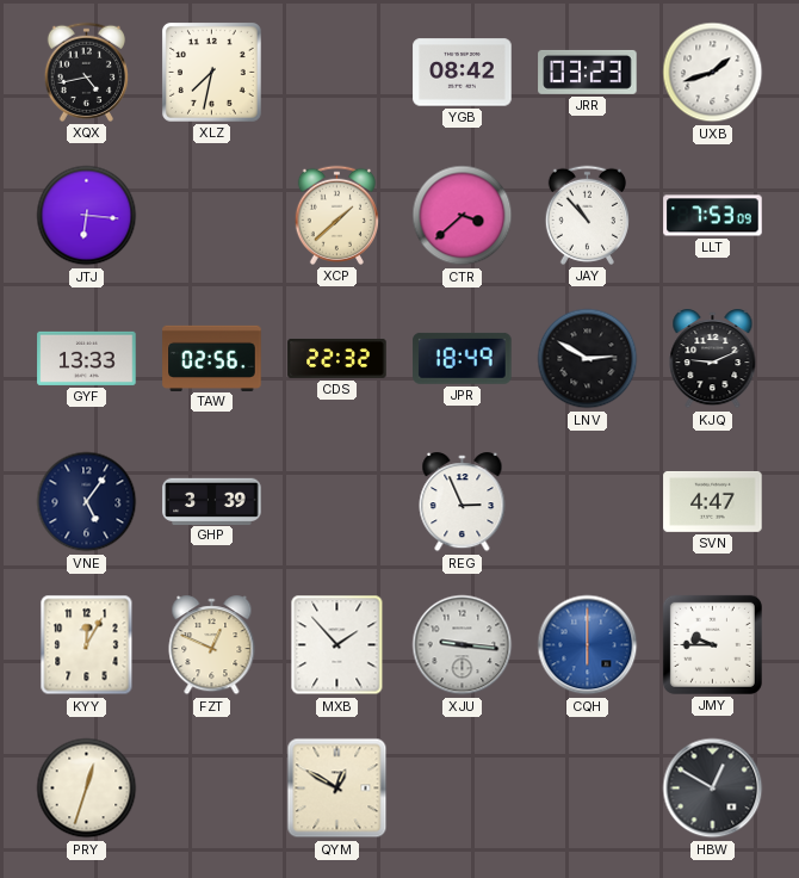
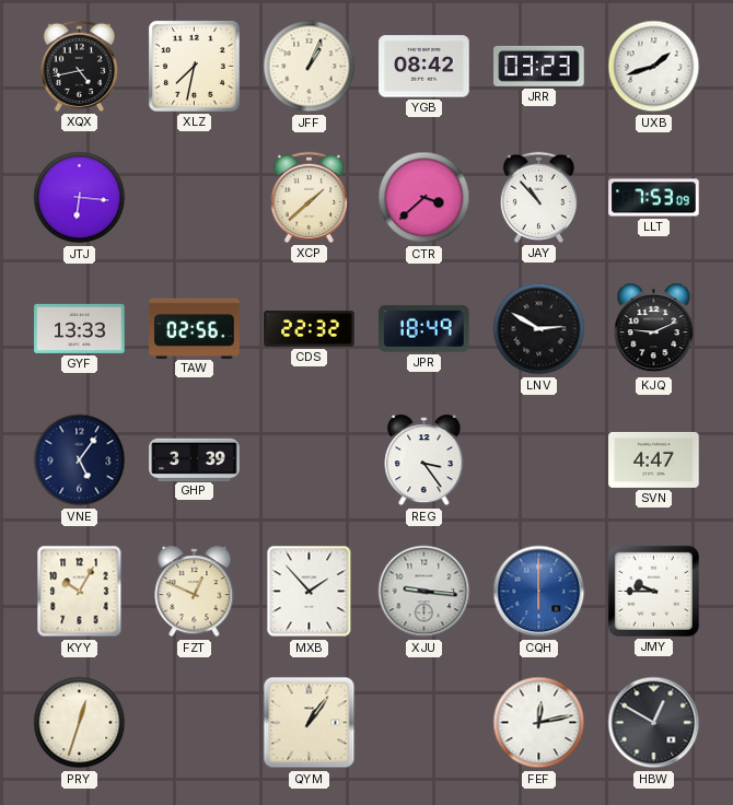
JFF: none -> 1:04
REG: 2:56 -> 3:24
KYY: 12:05 -> 10:05
QYM: 12:50 -> 1:06
FEF: none -> 12:13
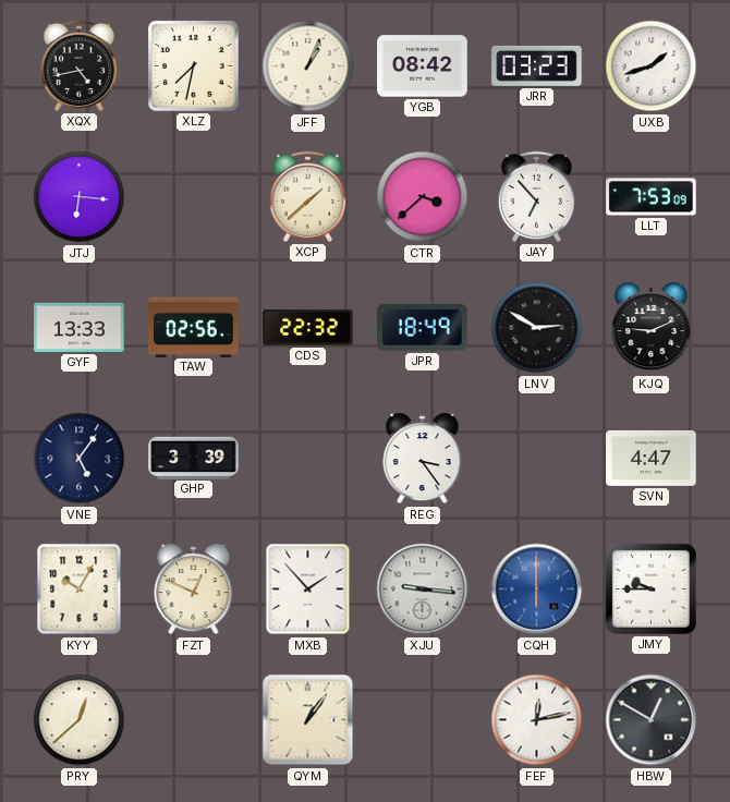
JAY: 10:53 -> 6:53
PRY: 12:33 -> 12:38
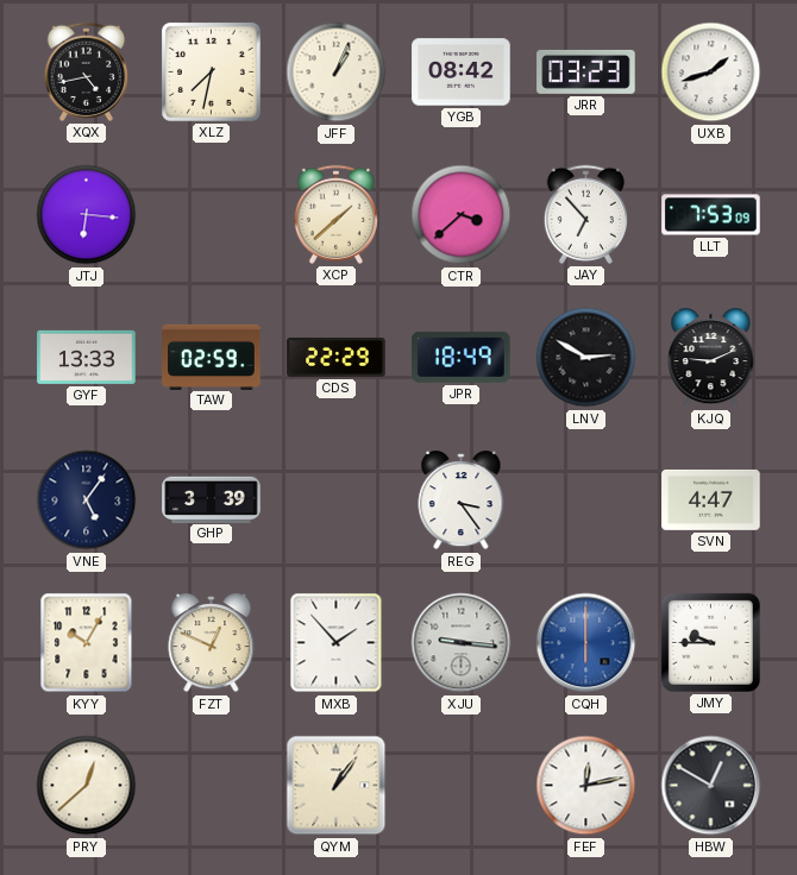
TAW: 02:56 -> 02:59
CDS: 22:32 -> 22:29
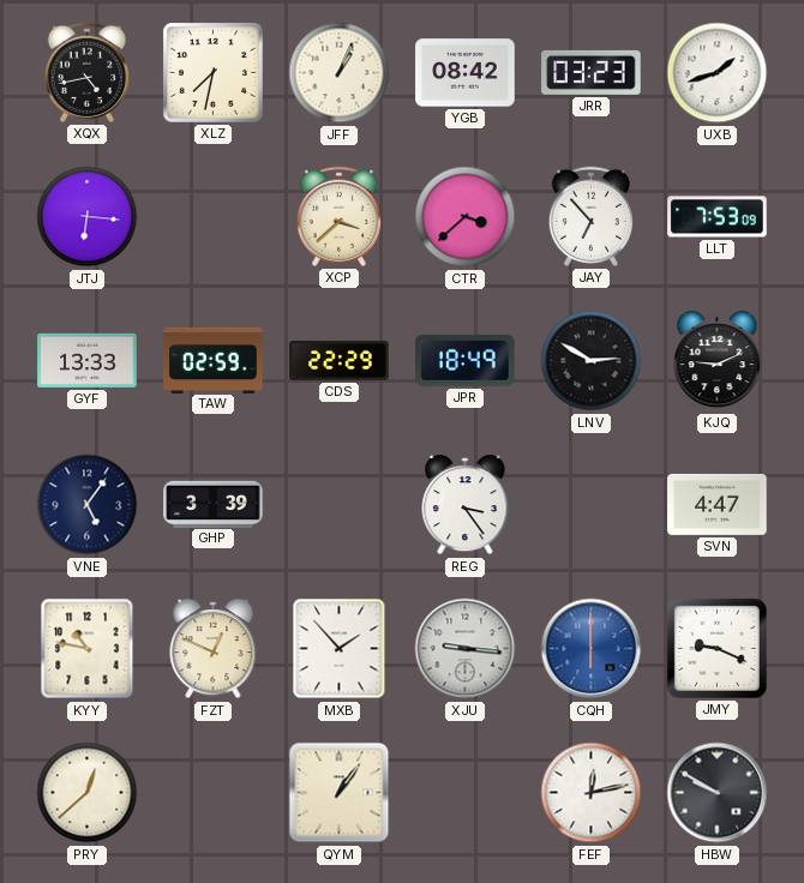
XCP: 1:38 -> 3:38
KYY: 10:05 -> 10:47
JMY: 9:45 -> 9:19
HBW: 12:50 -> 9:50
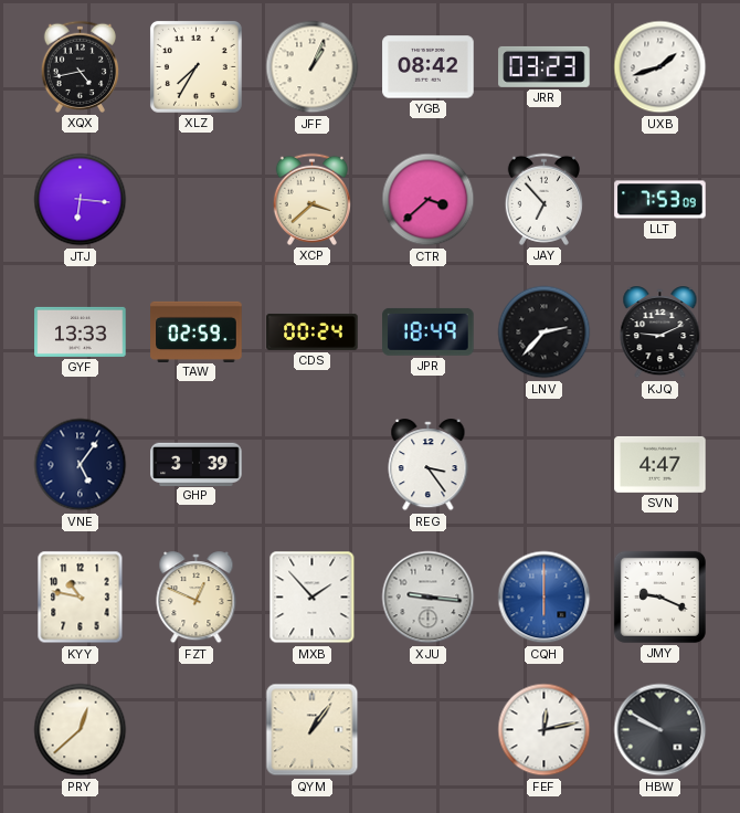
XLZ: 7:32 -> 7:35
CDS: 22:29 -> 00:24
LNV: 2:50 -> 2:37
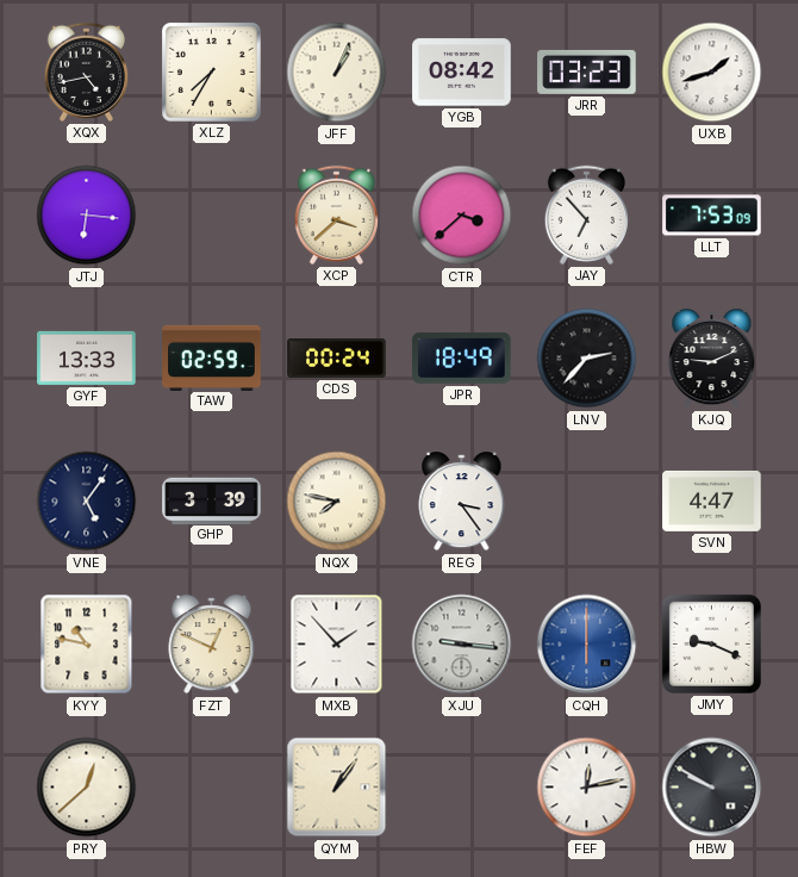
NQX: none -> 7:47
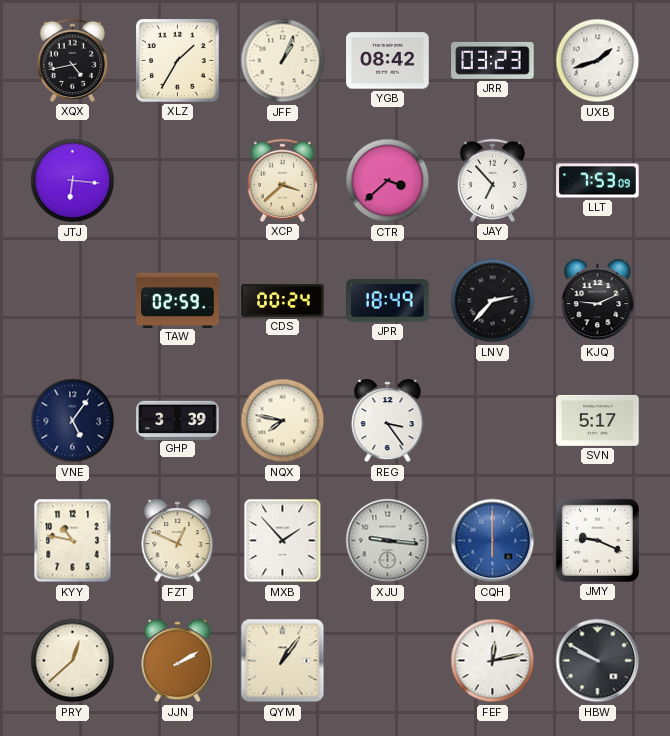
XLZ: 7:35 -> 1:35
GYF: 13:33 -> none
SVN: 4:47 -> 5:17
JJN: none -> 2:10
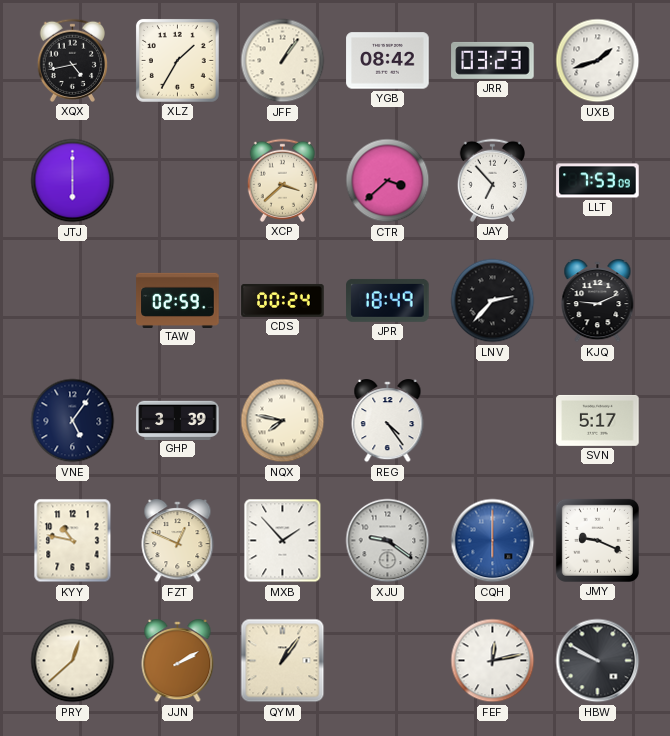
JFF: 1:04 -> 1:06
JTJ: 6:16 -> 6:00
REG: 3:24 -> 4:24
XJU: 9:16 -> 9:21
